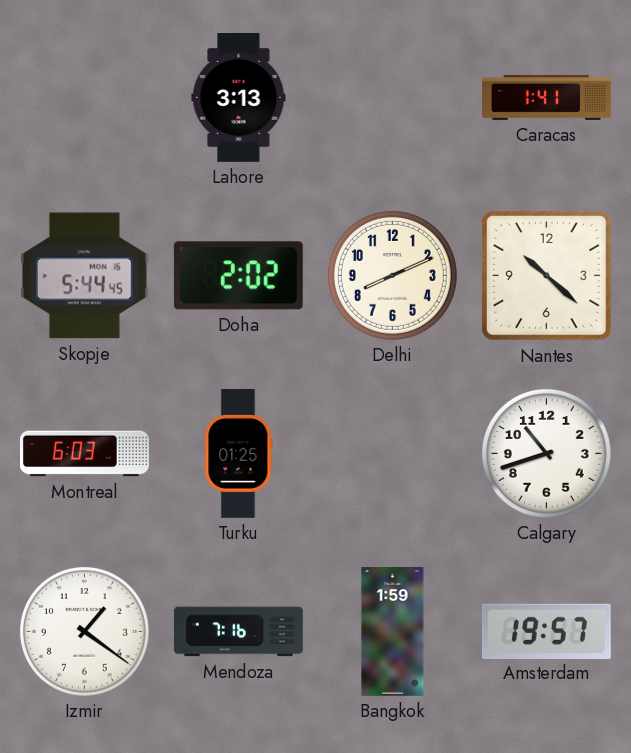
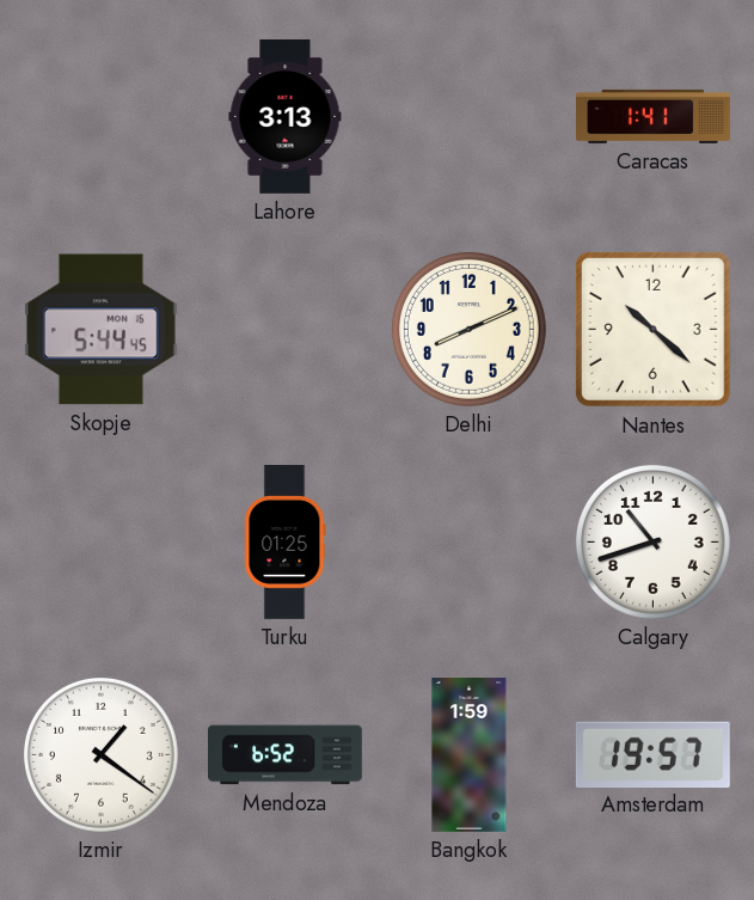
Doha: 2:02 -> none
Montreal: 6:03 -> none
Mendoza: 7:16 -> 6:52
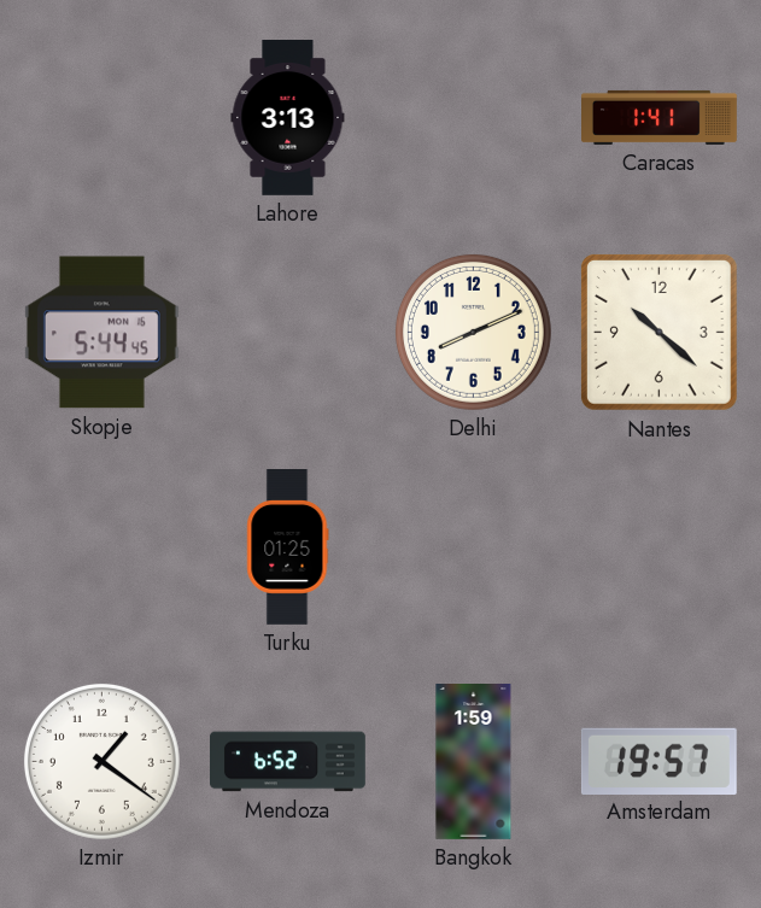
Calgary: 10:42 -> none
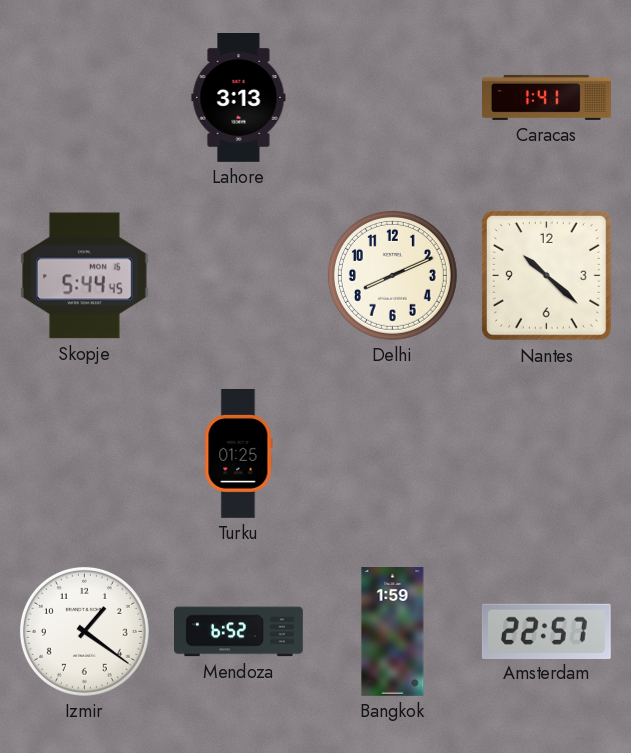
Amsterdam: 19:57 -> 22:57
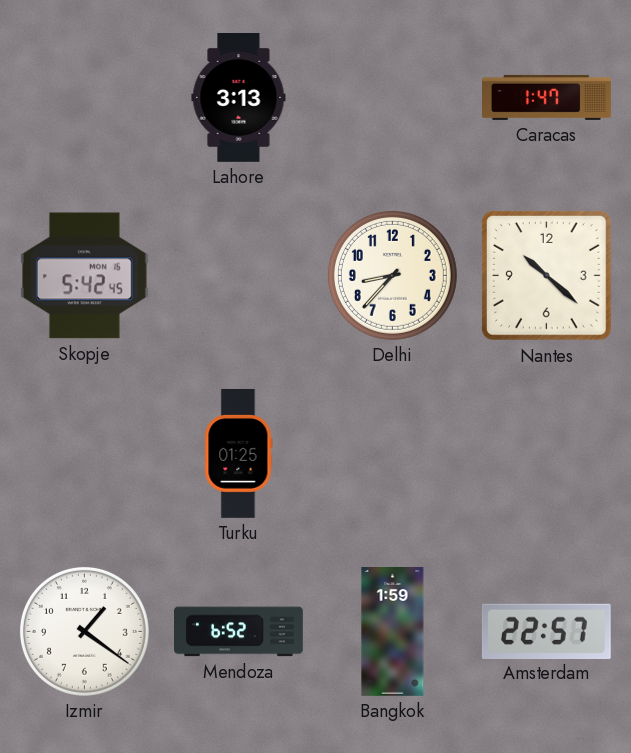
Caracas: 1:41 -> 1:47
Skopje: 5:44 -> 5:42
Delhi: 8:11 -> 8:37
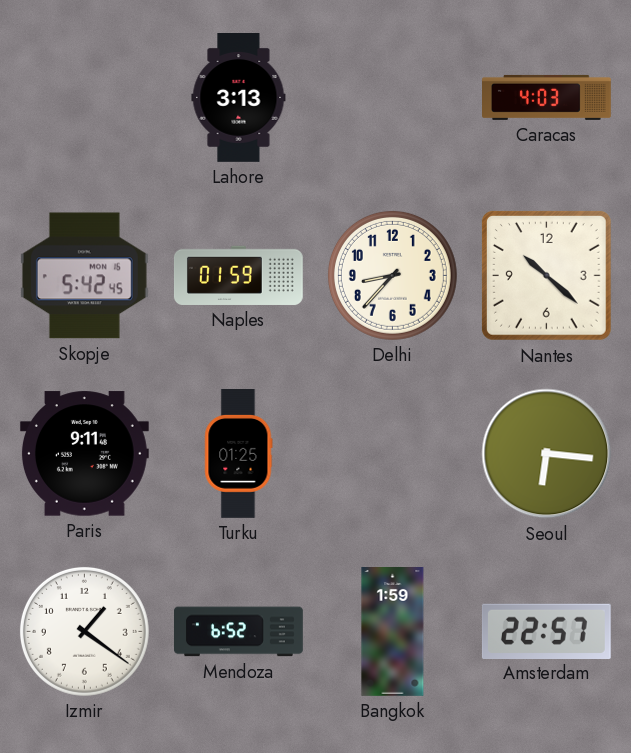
Caracas: 1:47 -> 4:03
Naples: none -> 01:59
Paris: none -> 9:11
Seoul: none -> 6:16
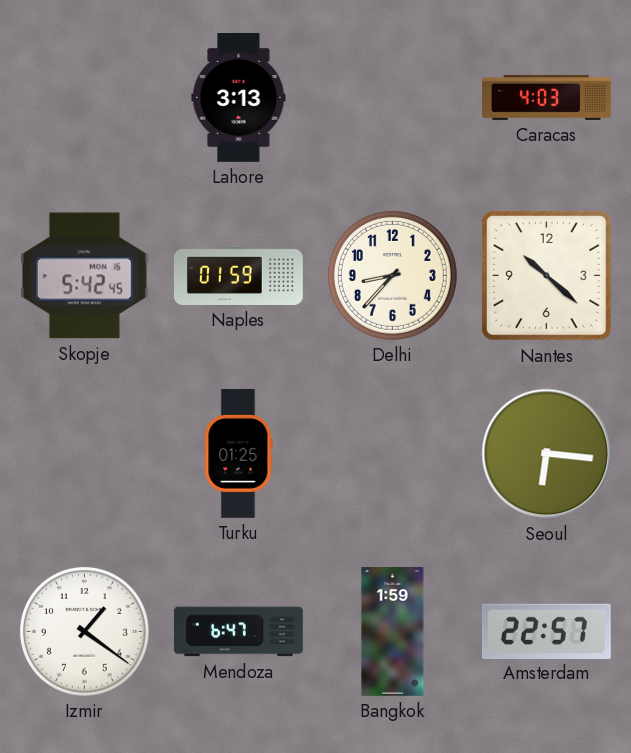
Paris: 9:11 -> none
Mendoza: 6:52 -> 6:47
